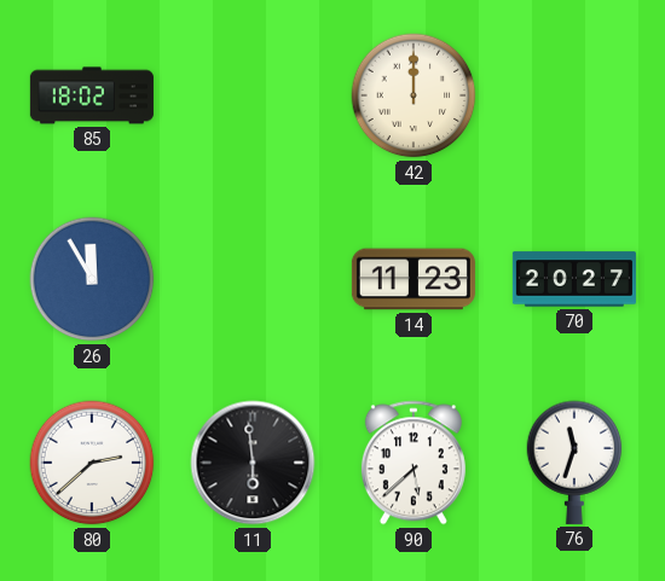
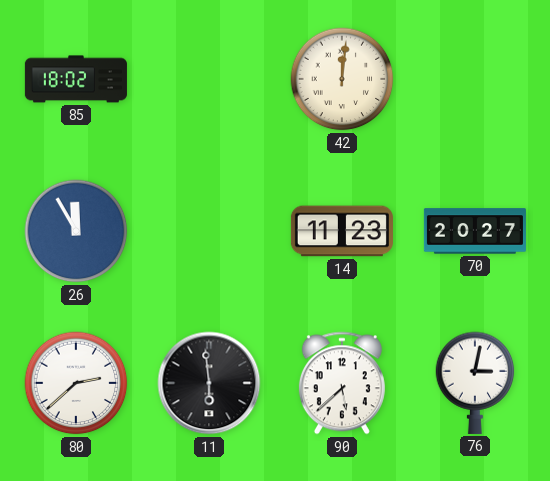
42: 12:00 -> 12:01
76: 11:33 -> 3:02
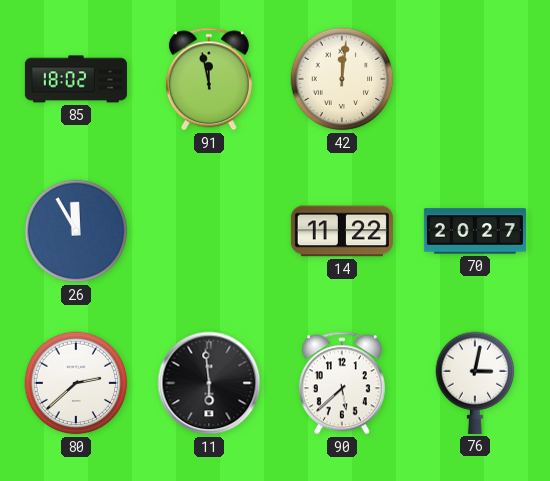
91: none -> 11:58
14: 11:23 -> 11:22
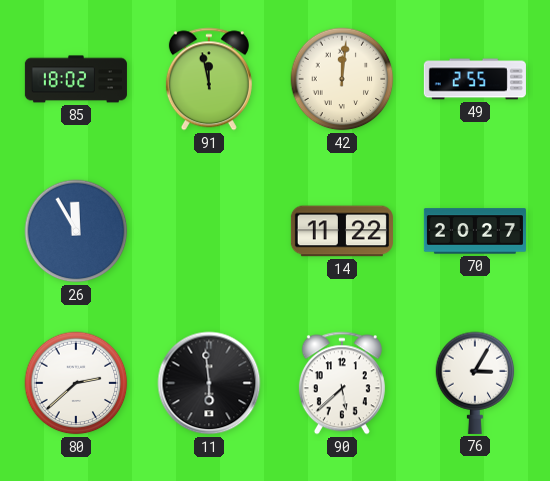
49: none -> 2:55
76: 3:02 -> 3:05
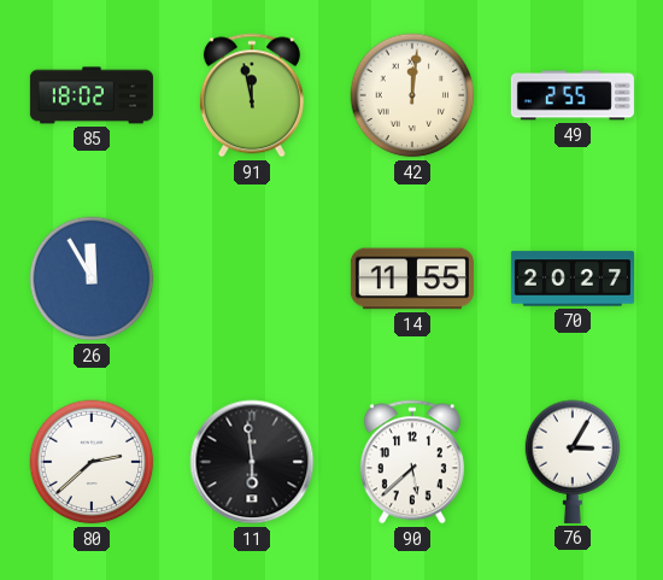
14: 11:22 -> 11:55
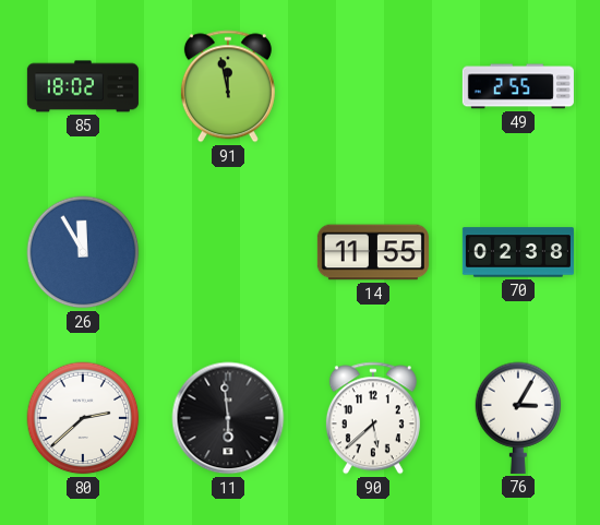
42: 12:01 -> none
70: 20:27 -> 02:38
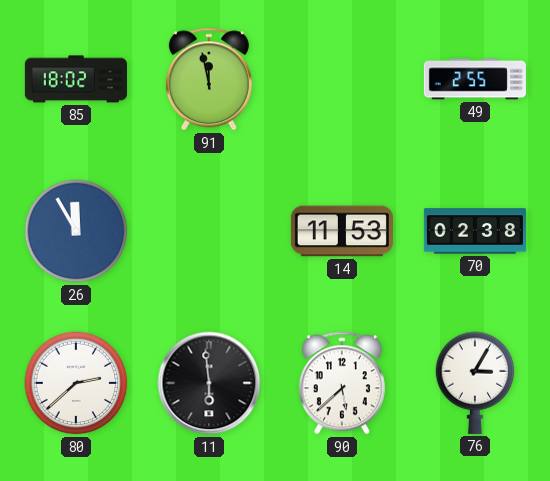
14: 11:55 -> 11:53
